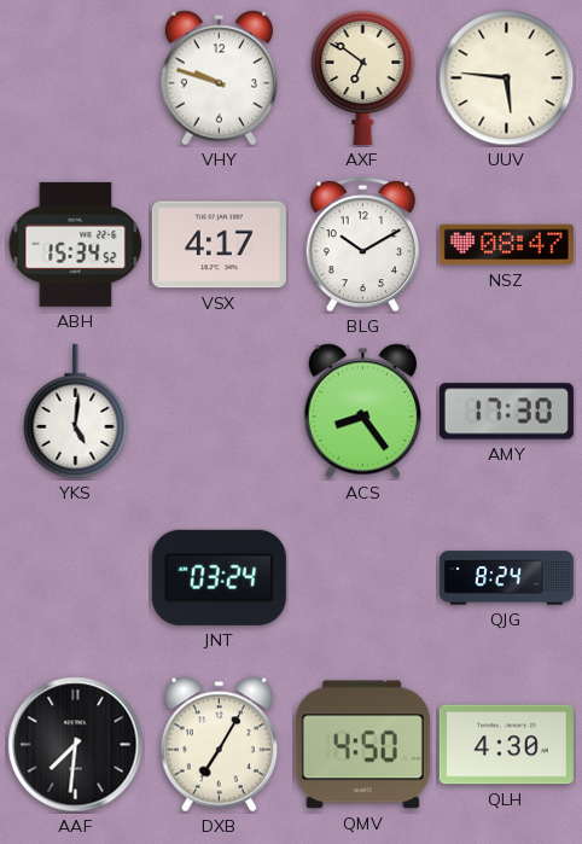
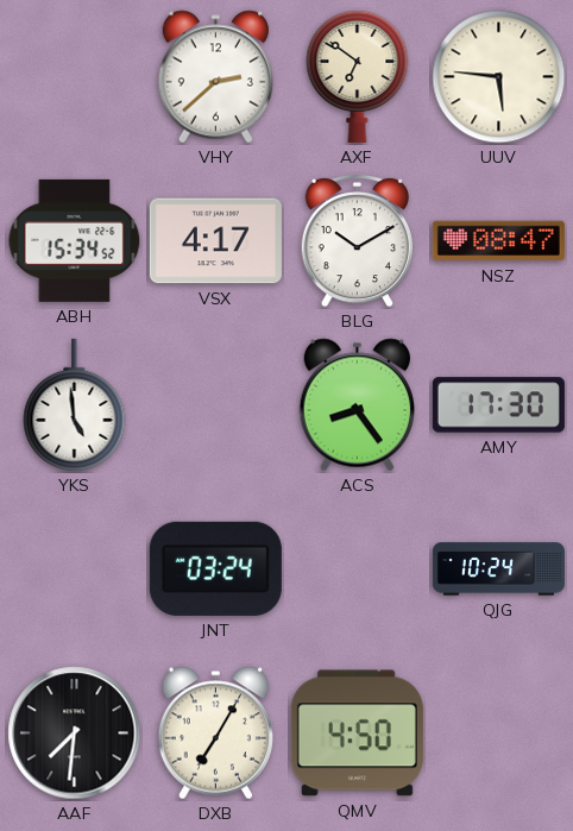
VHY: 9:48 -> 2:38
YKS: 5:01 -> 4:59
QJG: 8:24 -> 10:24
QLH: 4:30 -> none
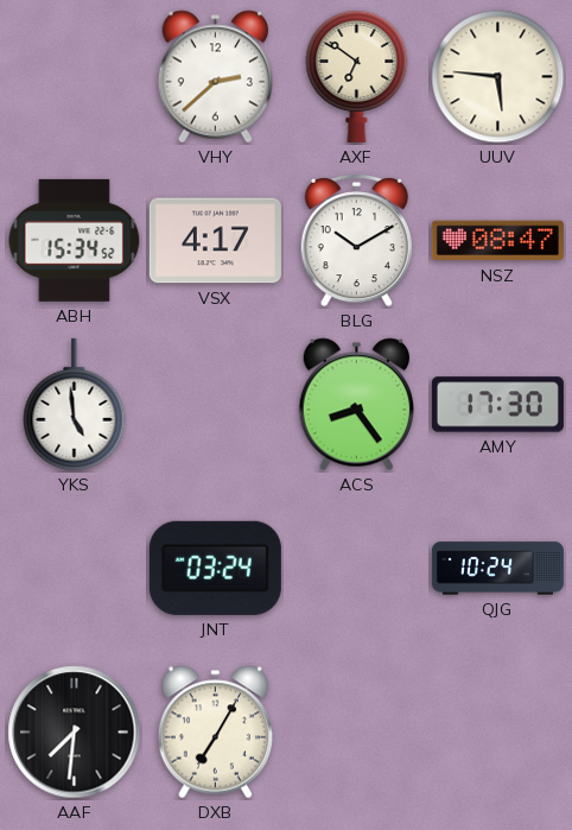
QMV: 4:50 -> none
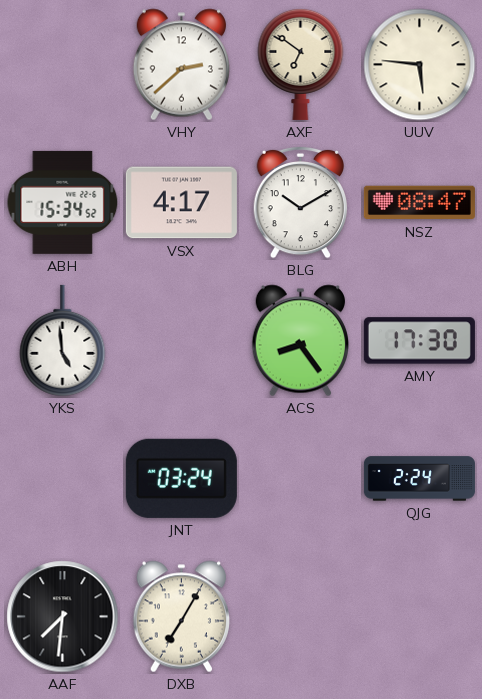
QJG: 10:24 -> 2:24
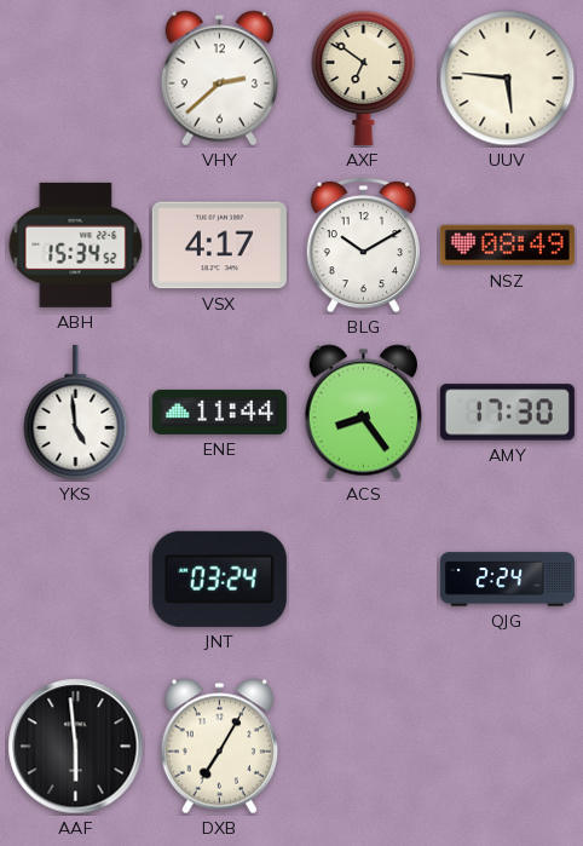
NSZ: 08:47 -> 08:49
ENE: none -> 11:44
AAF: 7:31 -> 5:59
